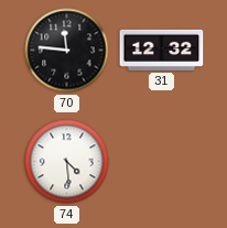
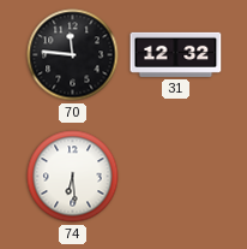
74: 4:29 -> 6:29
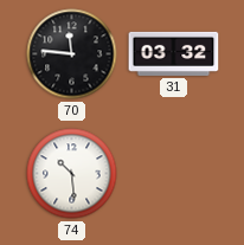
31: 12:32 -> 03:32
74: 6:29 -> 10:29
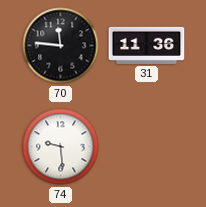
31: 03:32 -> 11:36
74: 10:29 -> 9:29
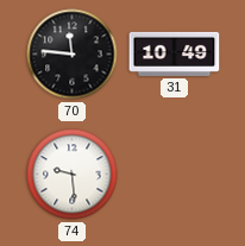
31: 11:36 -> 10:49
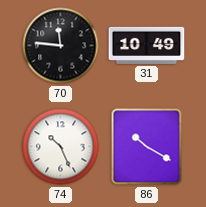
74: 9:29 -> 10:26
86: none -> 10:20
